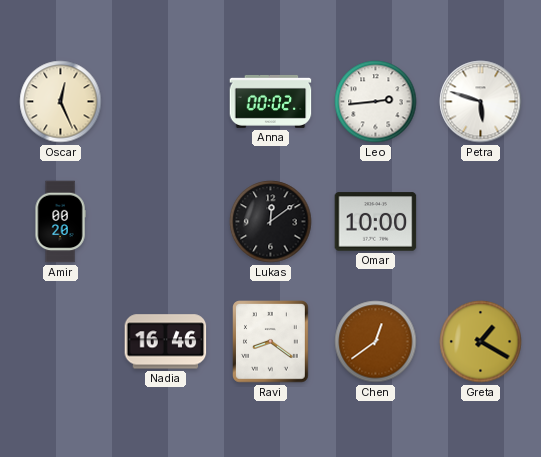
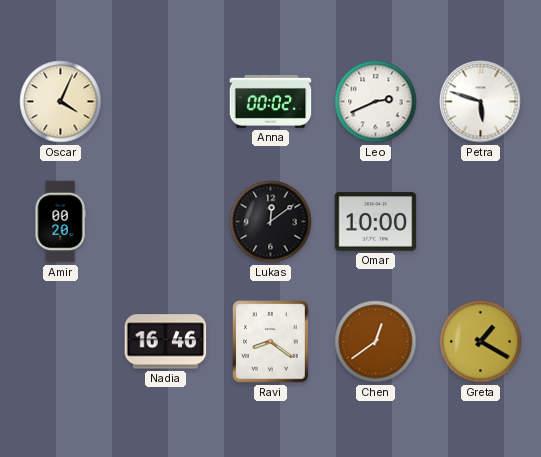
Oscar: 12:26 -> 4:04
Leo: 2:44 -> 2:41
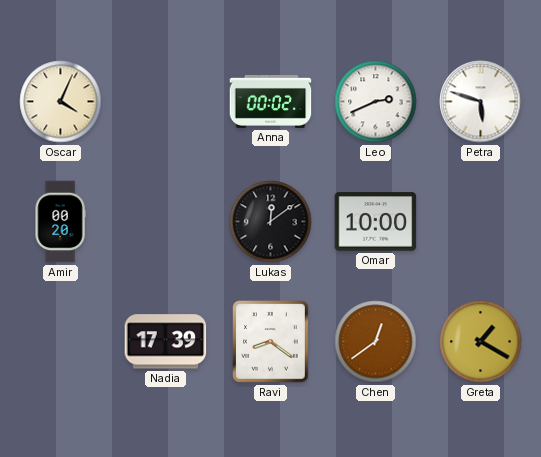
Nadia: 16:46 -> 17:39
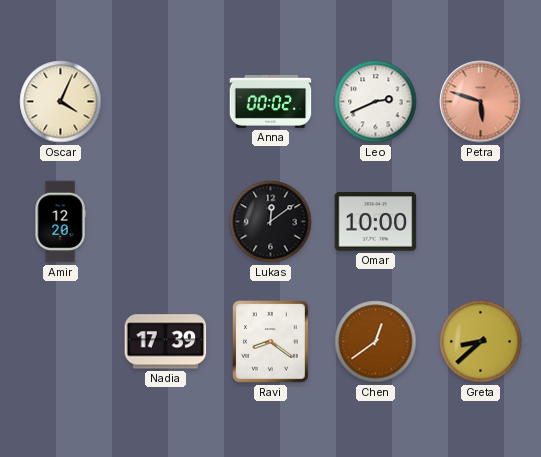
Petra dial: white -> salmon
Amir: 00:20 -> 12:20
Greta: 1:20 -> 8:38
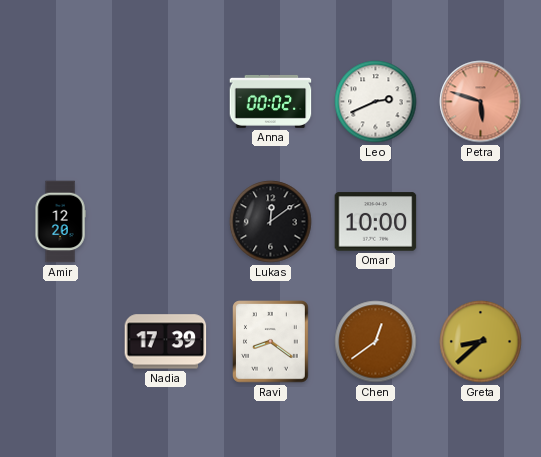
Oscar: 4:04 -> none
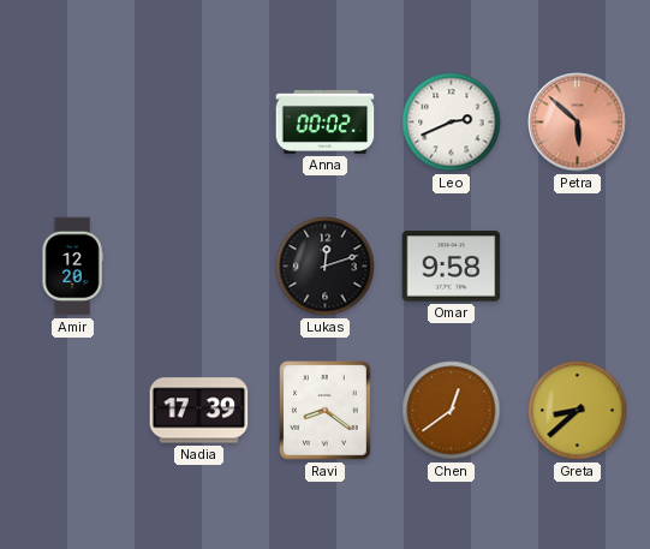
Petra: 5:48 -> 5:52
Lukas: 12:09 -> 12:12
Omar: 10:00 -> 9:58
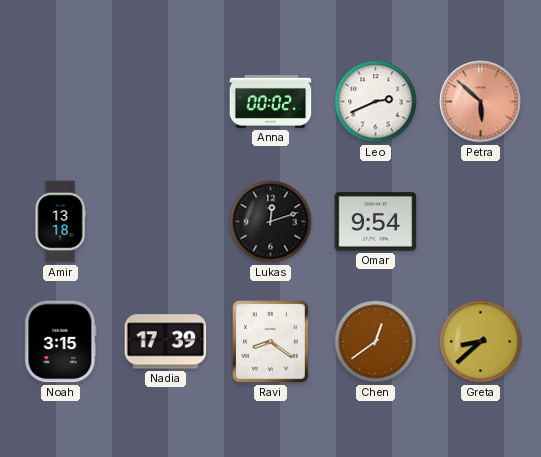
Amir: 12:20 -> 13:18
Omar: 9:58 -> 9:54
Noah: none -> 3:15
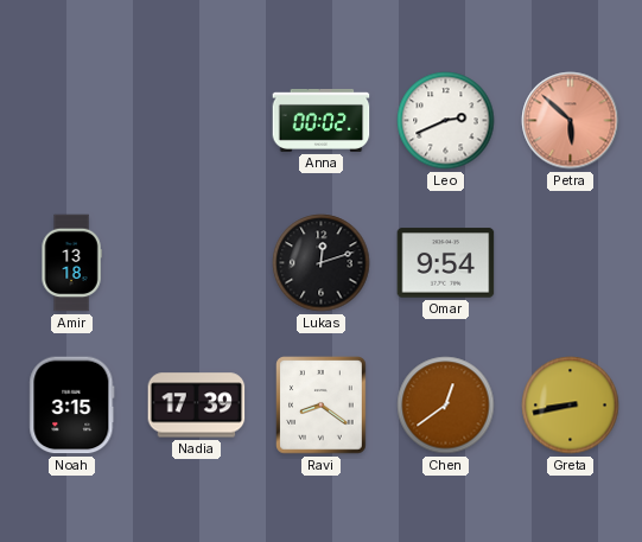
Greta: 8:38 -> 8:43
